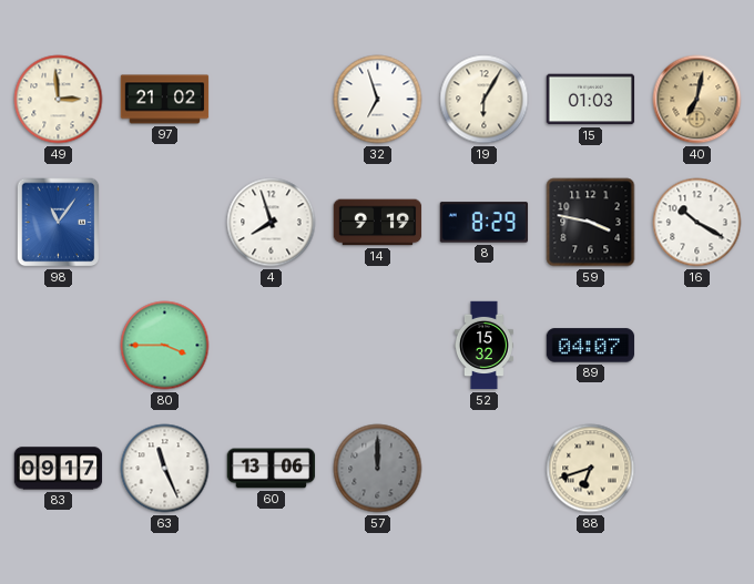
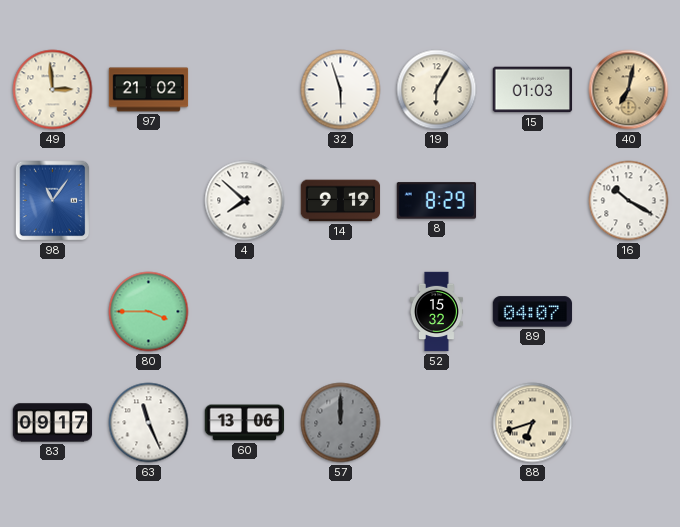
32: 6:57 -> 5:57
4: 7:57 -> 7:52
59: 3:47 -> none
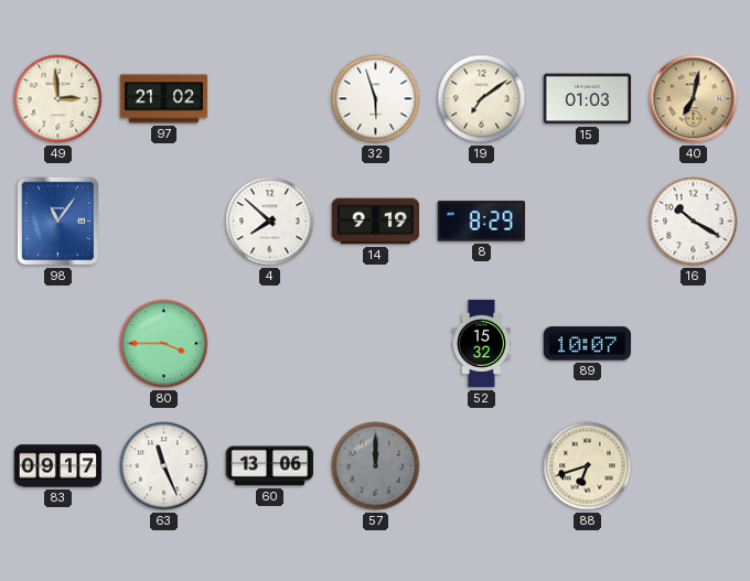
19: 6:05 -> 7:09
89: 04:07 -> 10:07
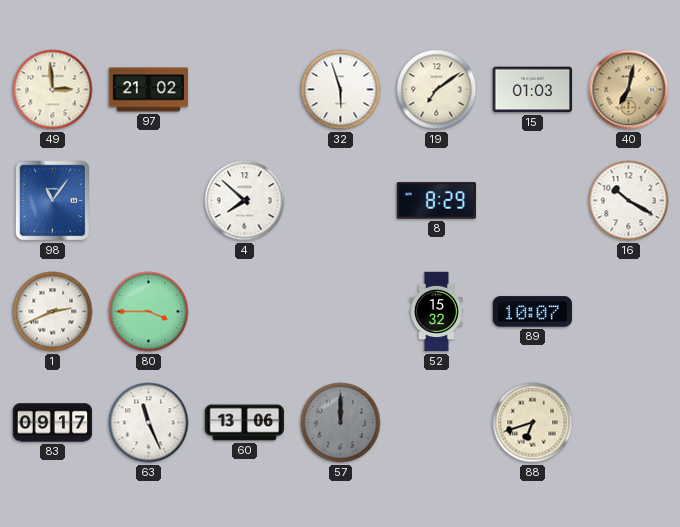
14: 9:19 -> none
1: none -> 2:41
